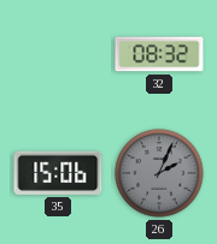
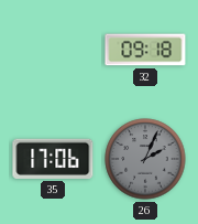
32: 08:32 -> 09:18
35: 15:06 -> 17:06
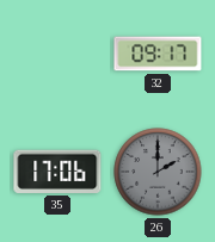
32: 09:18 -> 09:17
26: 2:04 -> 2:00
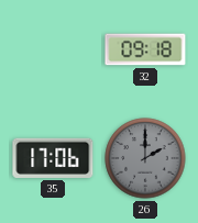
32: 09:17 -> 09:18
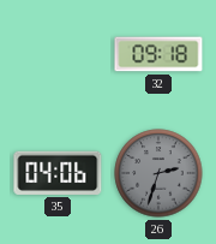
35: 17:06 -> 04:06
26: 2:00 -> 2:33
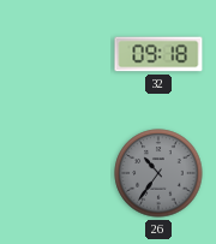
35: 04:06 -> none
26: 2:33 -> 10:36
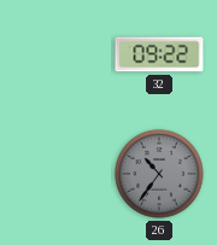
32: 09:18 -> 09:22
